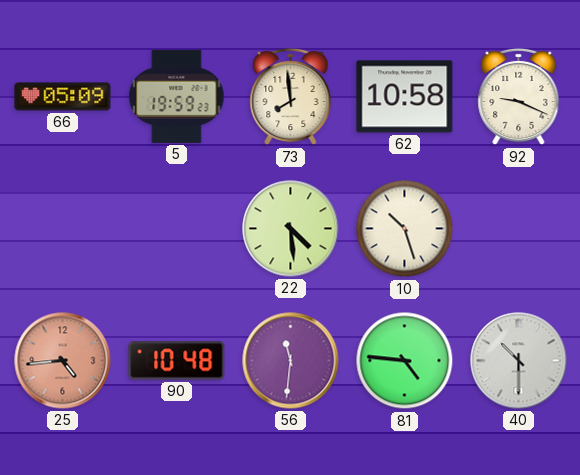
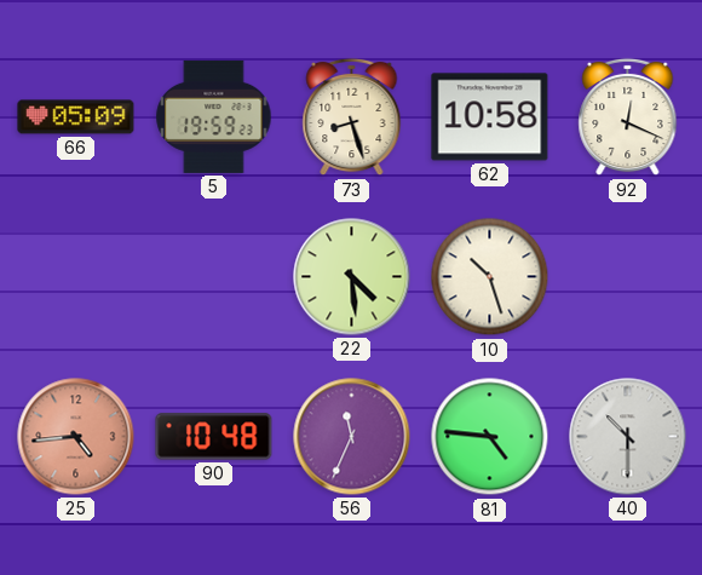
73: 7:59 -> 8:27
92: 9:19 -> 12:19
56: 11:31 -> 11:34
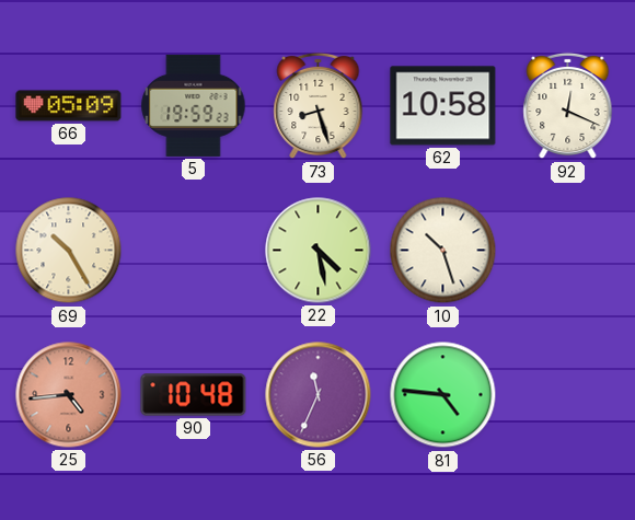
69: none -> 10:25
22: 4:29 -> 4:28
40: 10:30 -> none
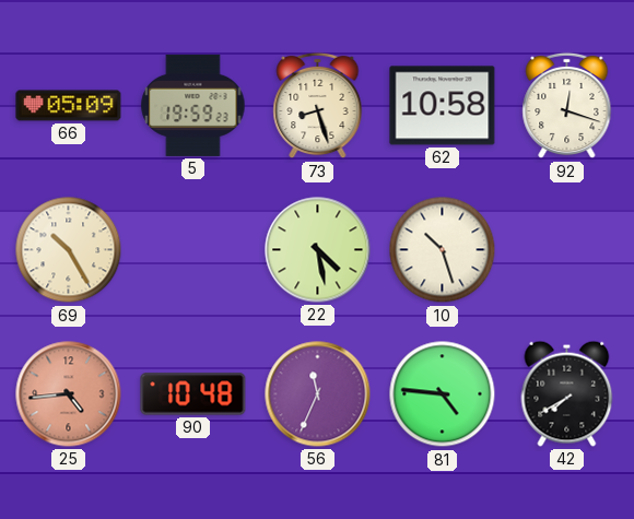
92: 12:19 -> 12:18
42: none -> 7:40
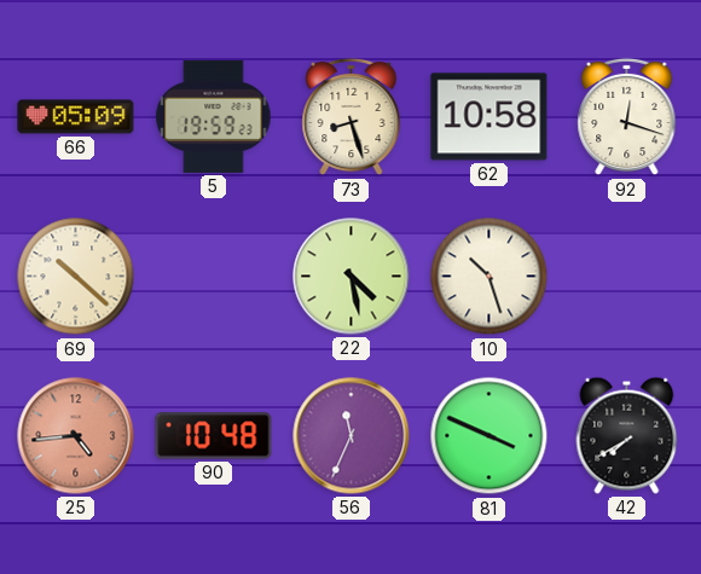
69: 10:25 -> 10:22
81: 4:46 -> 3:49
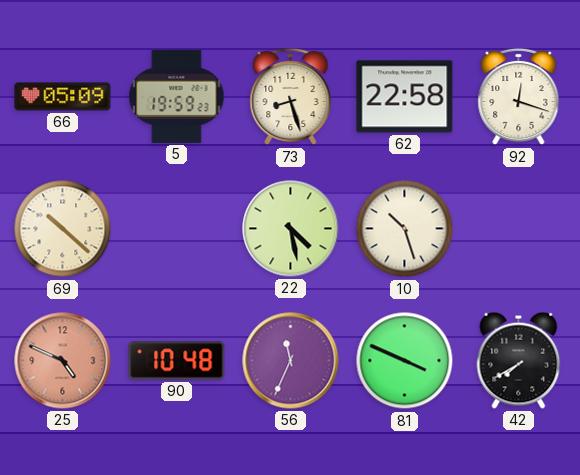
62: 10:58 -> 22:58
25: 4:44 -> 4:49
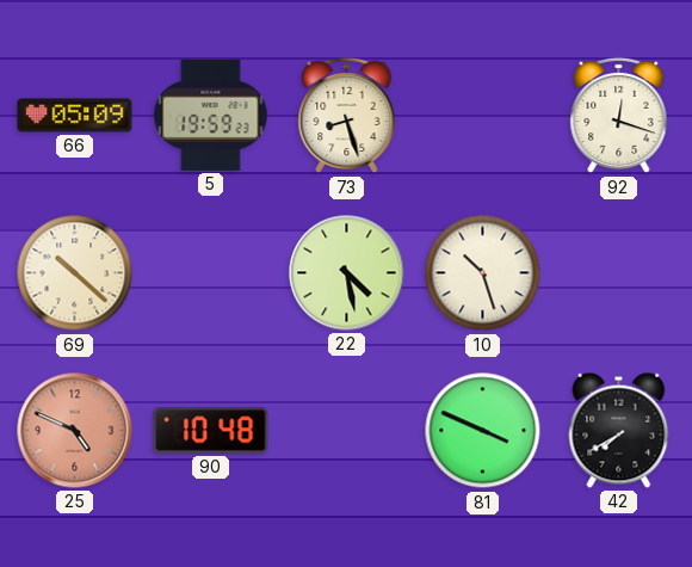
62: 22:58 -> none
56: 11:34 -> none
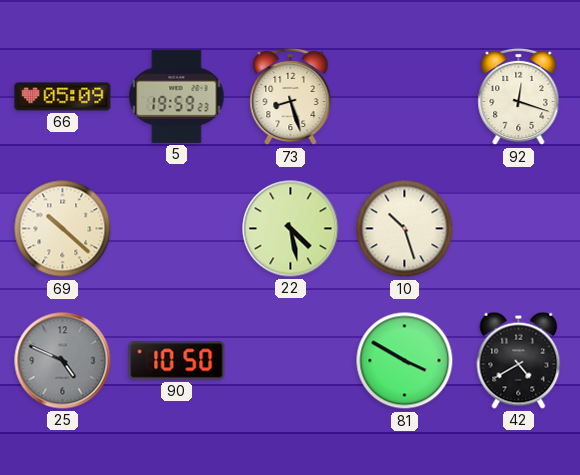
25 dial: salmon -> grey
90: 10:48 -> 10:50
81: 3:49 -> 3:50
42: 7:40 -> 4:40
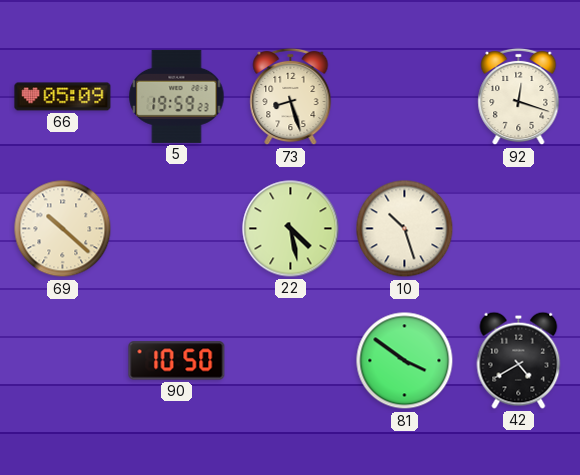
25: 4:49 -> none
81: 3:50 -> 3:51
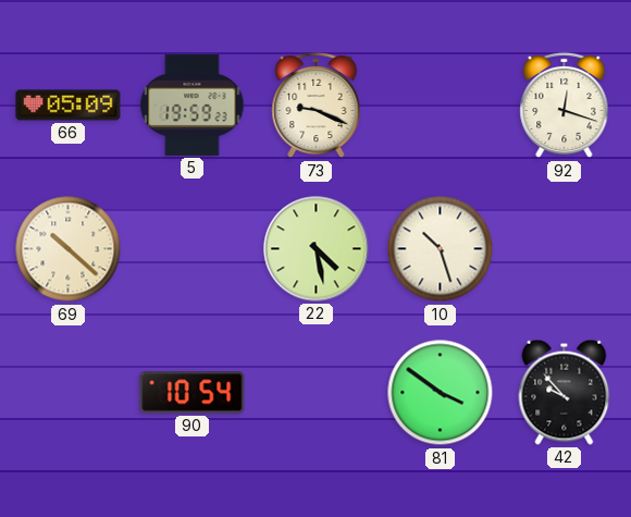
73: 8:27 -> 9:19
90: 10:50 -> 10:54
42: 4:40 -> 9:53
